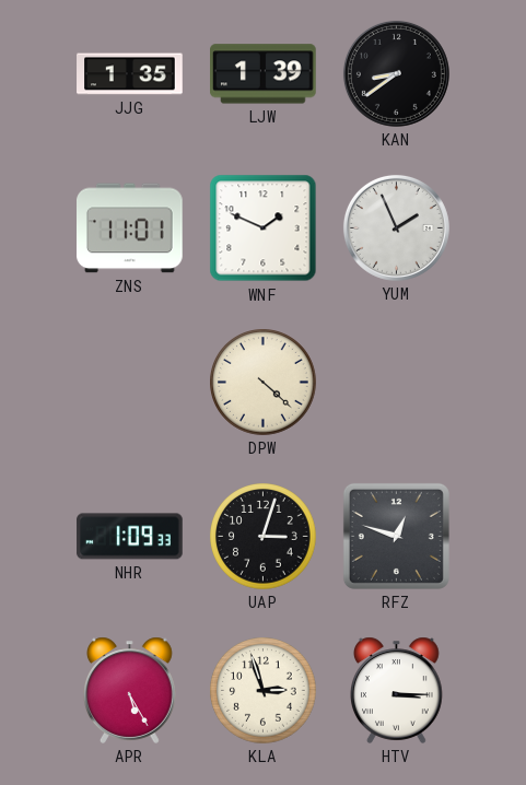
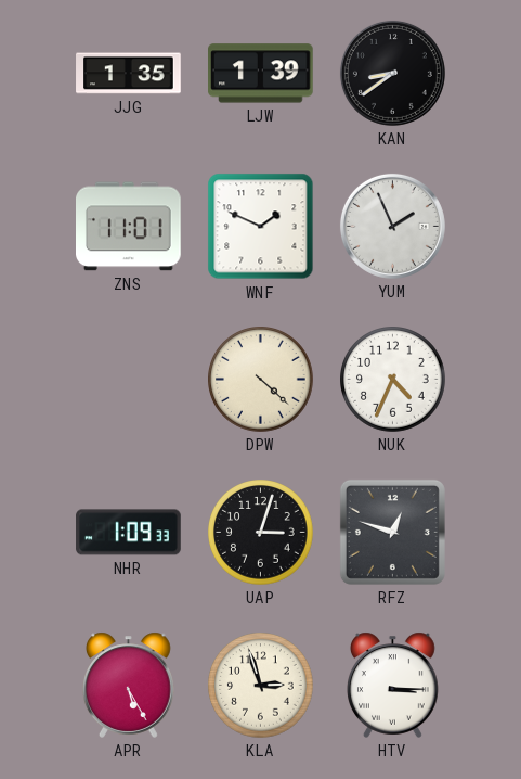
NUK: none -> 4:34
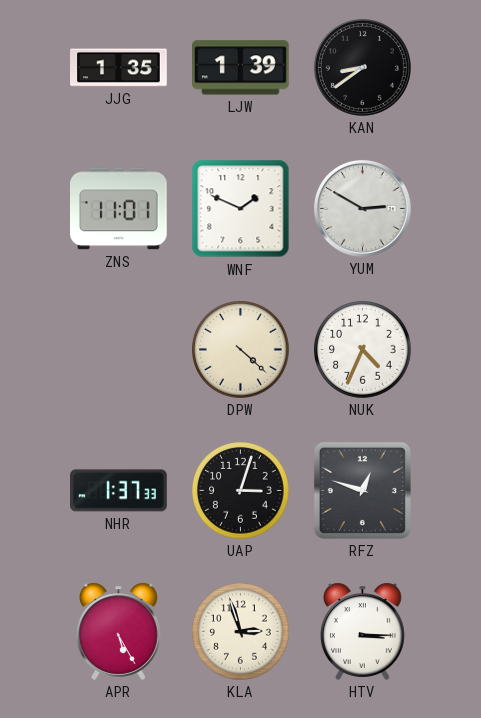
YUM: 1:56 -> 2:50
NHR: 1:09 -> 1:37
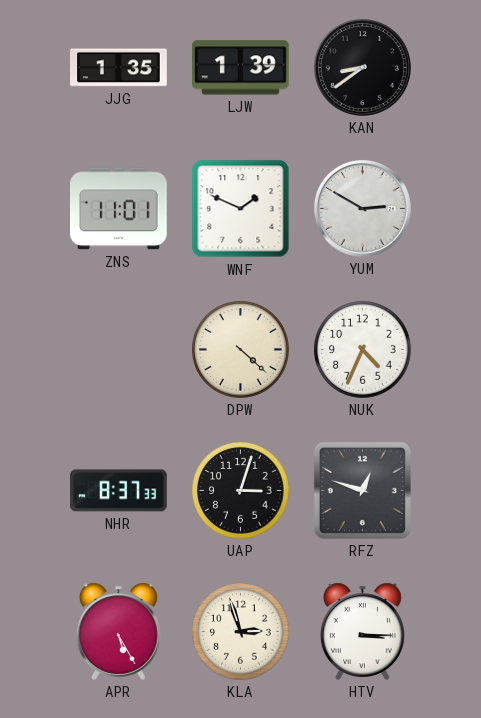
NHR: 1:37 -> 8:37
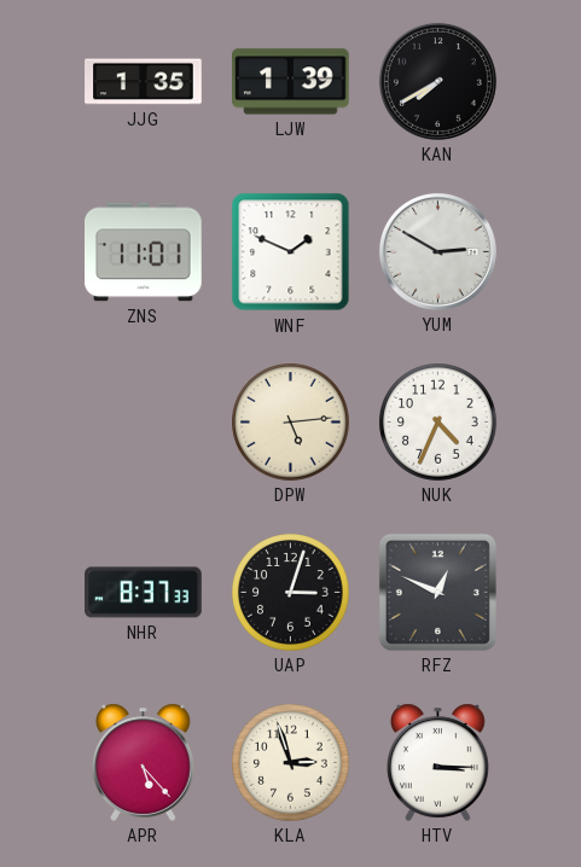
KAN: 8:39 -> 7:40
DPW: 4:22 -> 5:14
RFZ: 12:48 -> 12:49
APR: 5:25 -> 5:23
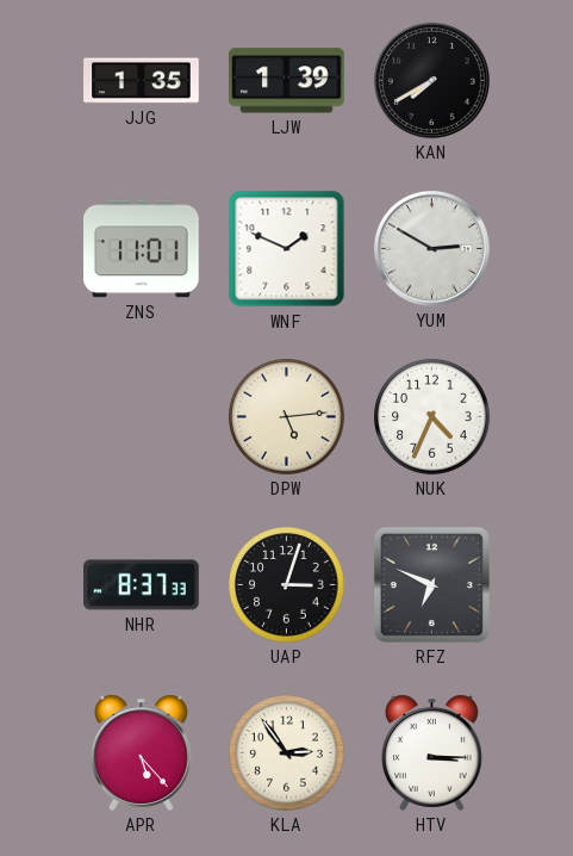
RFZ: 12:49 -> 6:49
KLA: 2:57 -> 2:54
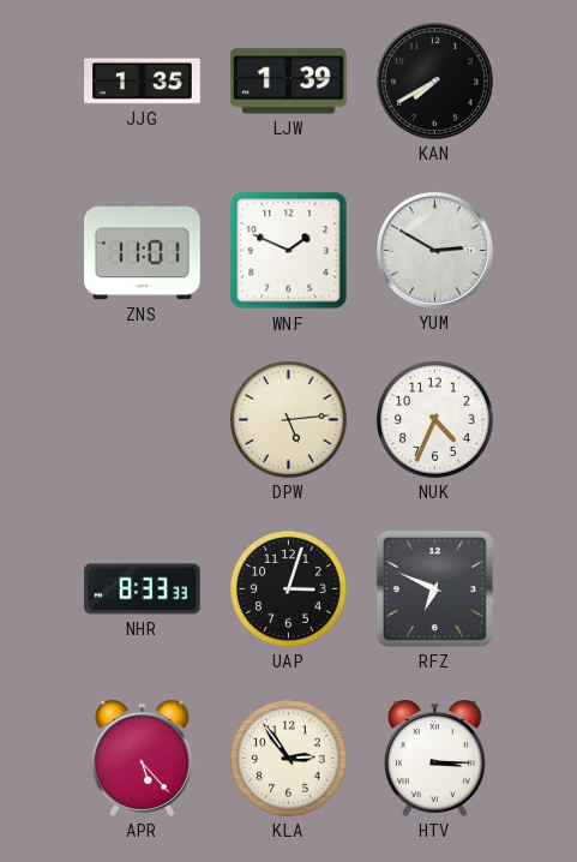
NHR: 8:37 -> 8:33
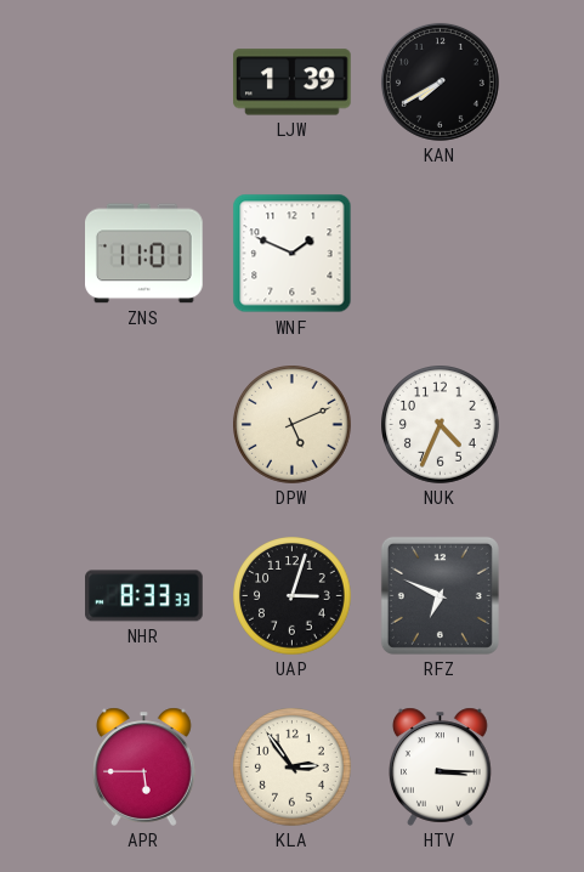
JJG: 1:35 -> none
YUM: 2:50 -> none
DPW: 5:14 -> 5:11
APR: 5:23 -> 5:45
